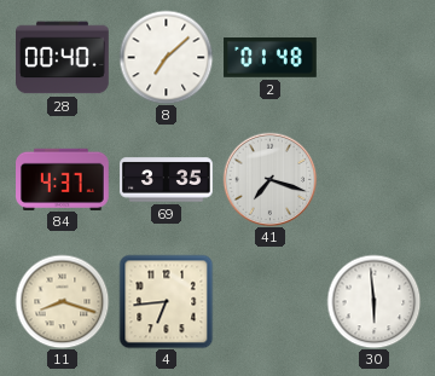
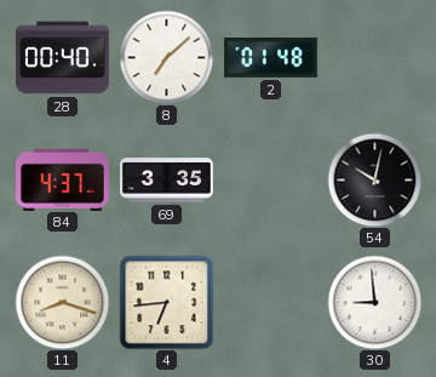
41: 7:18 -> none
54: none -> 10:02
30: 5:59 -> 8:59
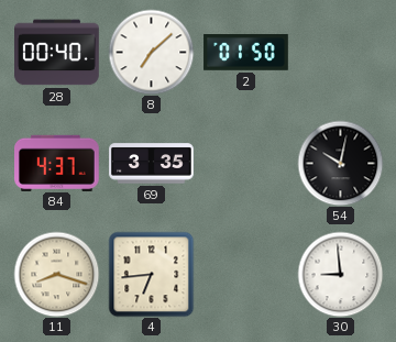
2: 01:48 -> 01:50
